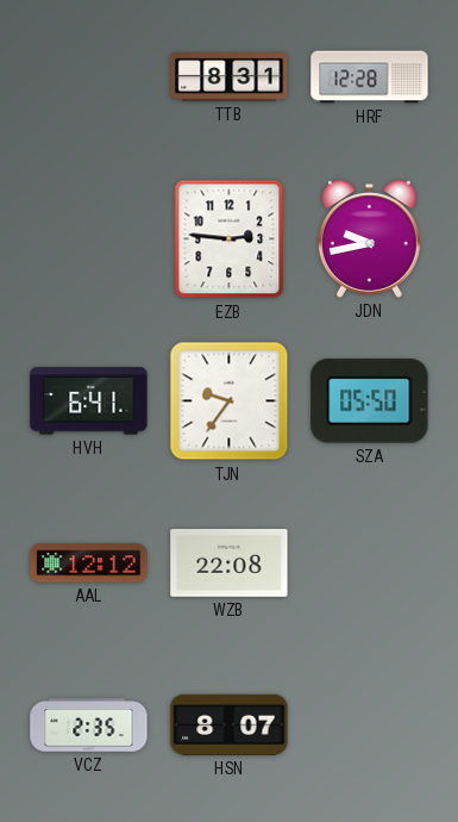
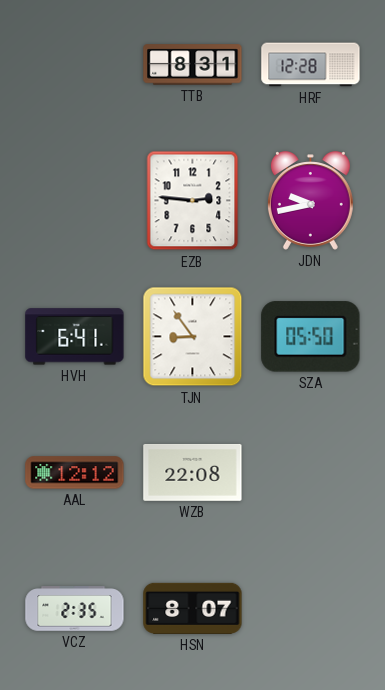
TJN: 9:36 -> 8:54
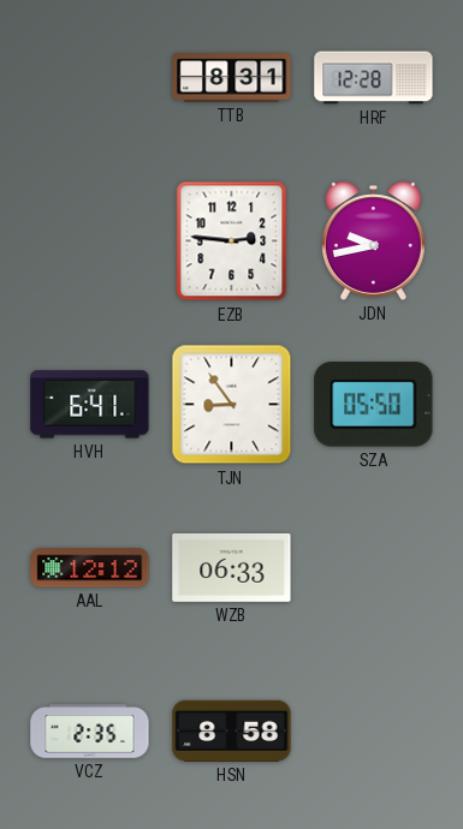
WZB: 22:08 -> 06:33
HSN: 8:07 -> 8:58
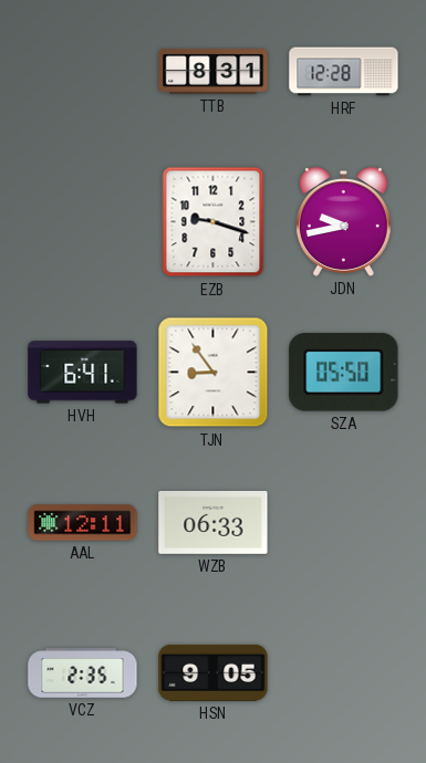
EZB: 2:46 -> 9:18
AAL: 12:12 -> 12:11
HSN: 8:58 -> 9:05
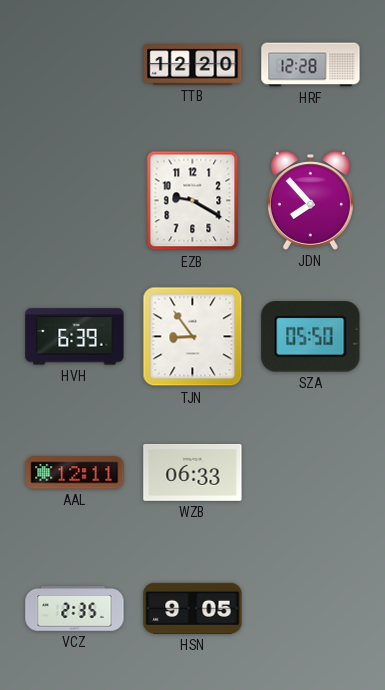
TTB: 8:31 -> 12:20
EZB: 9:18 -> 9:20
JDN: 9:43 -> 7:53
HVH: 6:41 -> 6:39
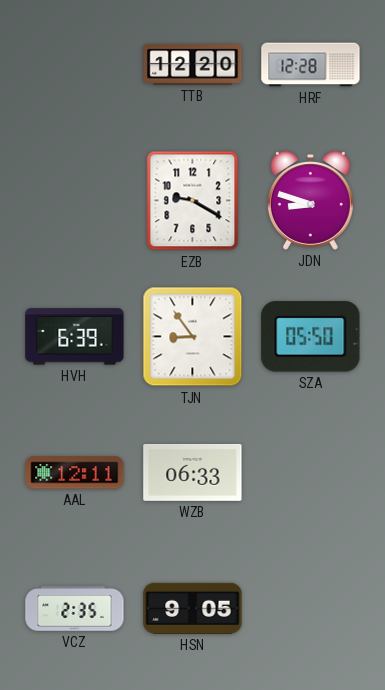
JDN: 7:53 -> 8:48
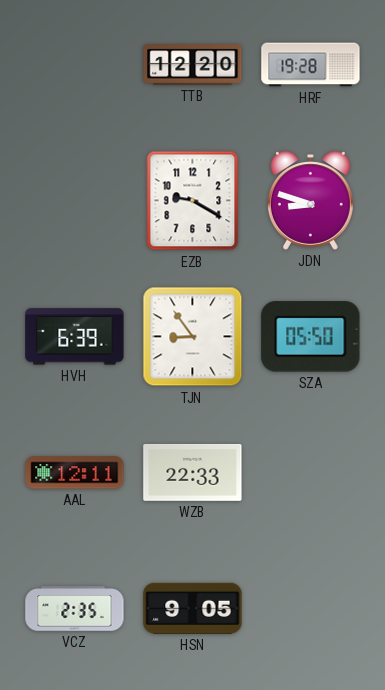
HRF: 12:28 -> 19:28
WZB: 06:33 -> 22:33
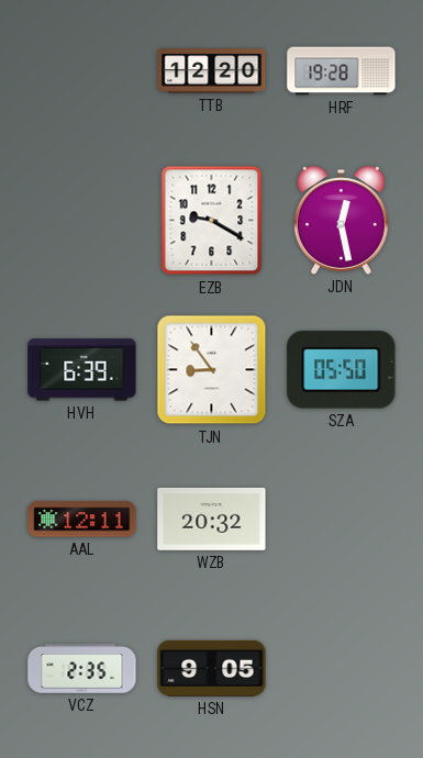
JDN: 8:48 -> 12:28
WZB: 22:33 -> 20:32
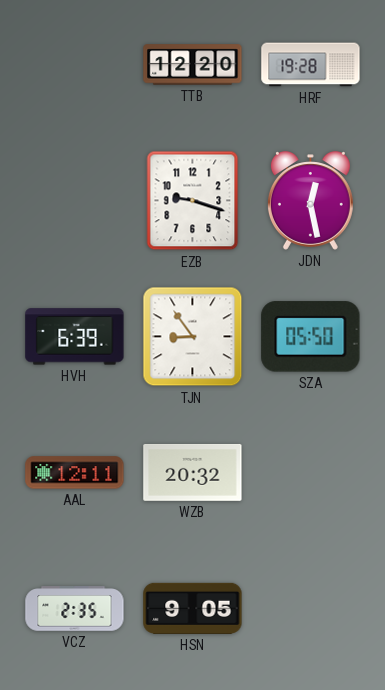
EZB: 9:20 -> 9:18
